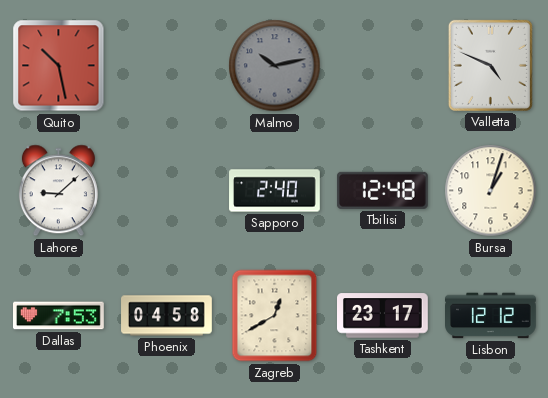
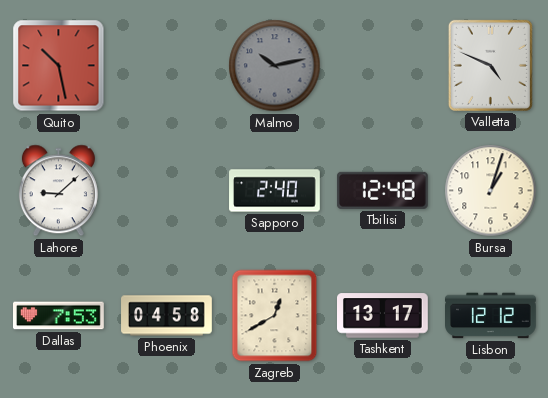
Tashkent: 23:17 -> 13:17
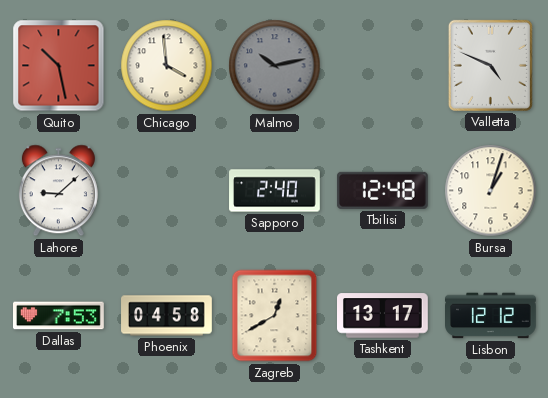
Chicago: none -> 3:59
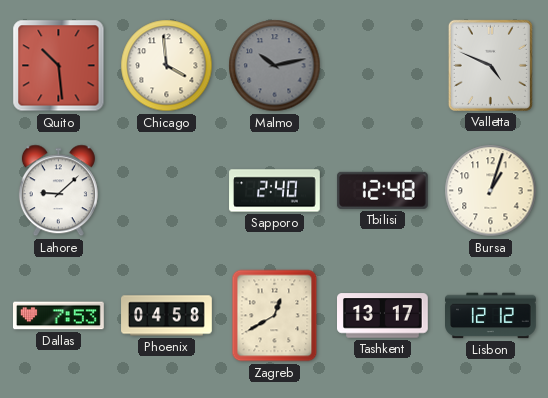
Quito: 10:28 -> 10:29
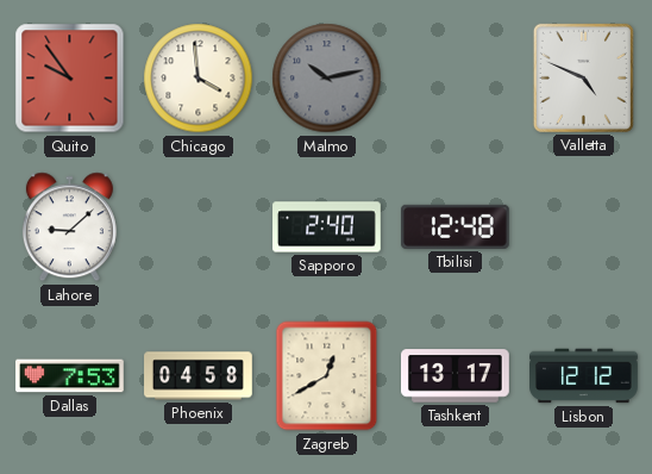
Quito: 10:29 -> 9:54
Bursa: 1:03 -> none
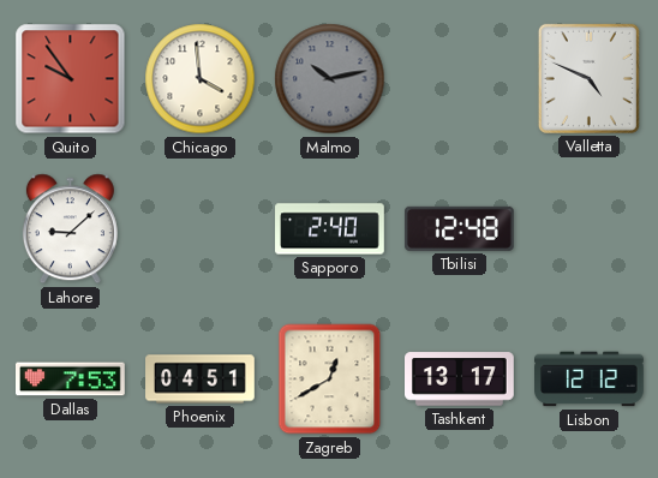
Phoenix: 04:58 -> 04:51
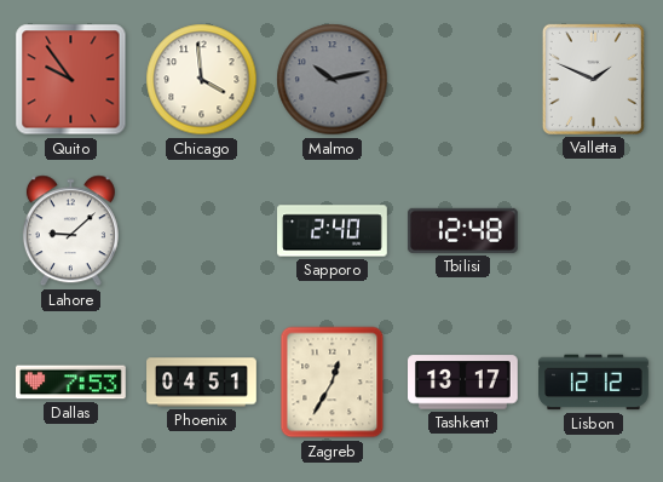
Valletta: 4:49 -> 1:49
Zagreb: 12:40 -> 12:35
